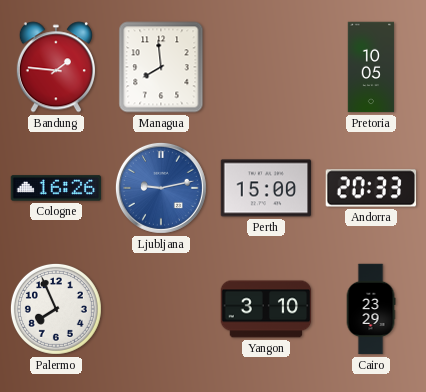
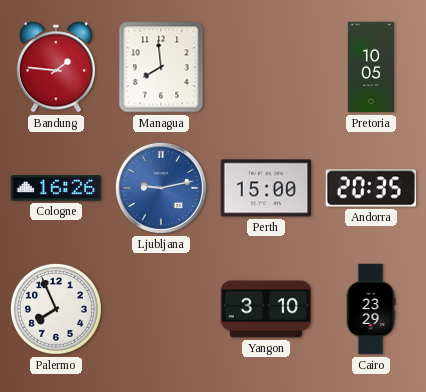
Andorra: 20:33 -> 20:35
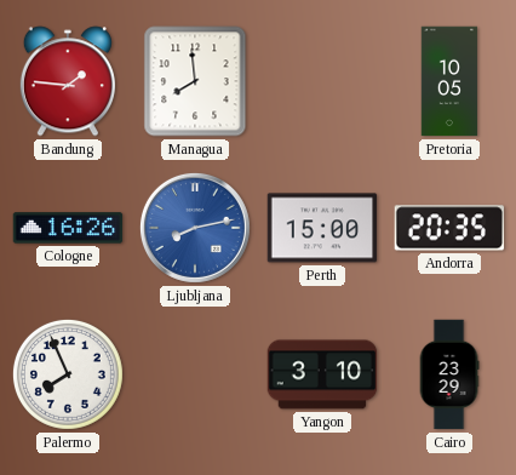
Ljubljana: 9:13 -> 8:13
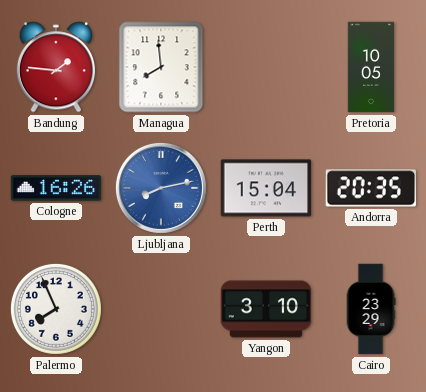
Perth: 15:00 -> 15:04
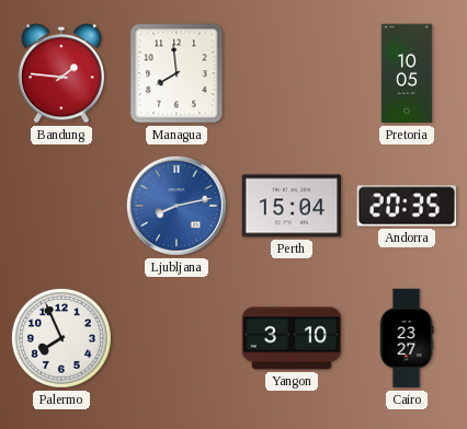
Cologne: 16:26 -> none
Cairo: 23:29 -> 23:27
